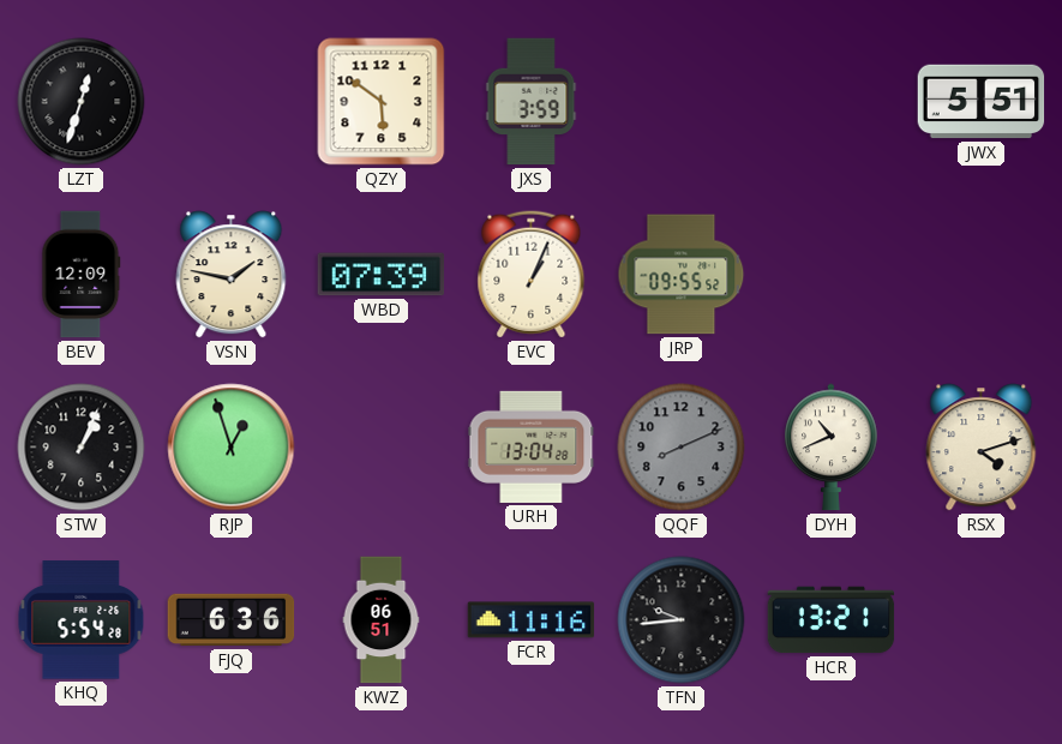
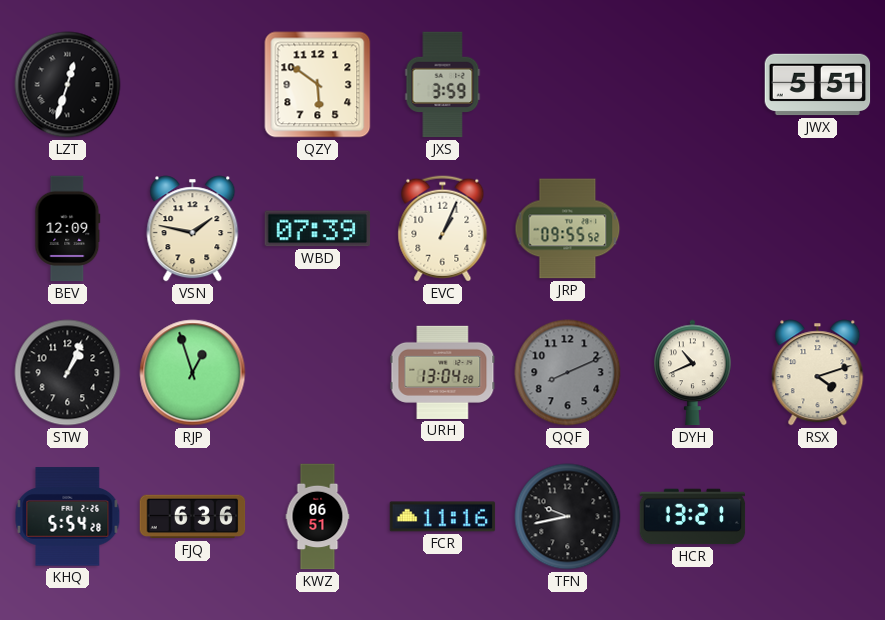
TFN: 9:44 -> 9:43
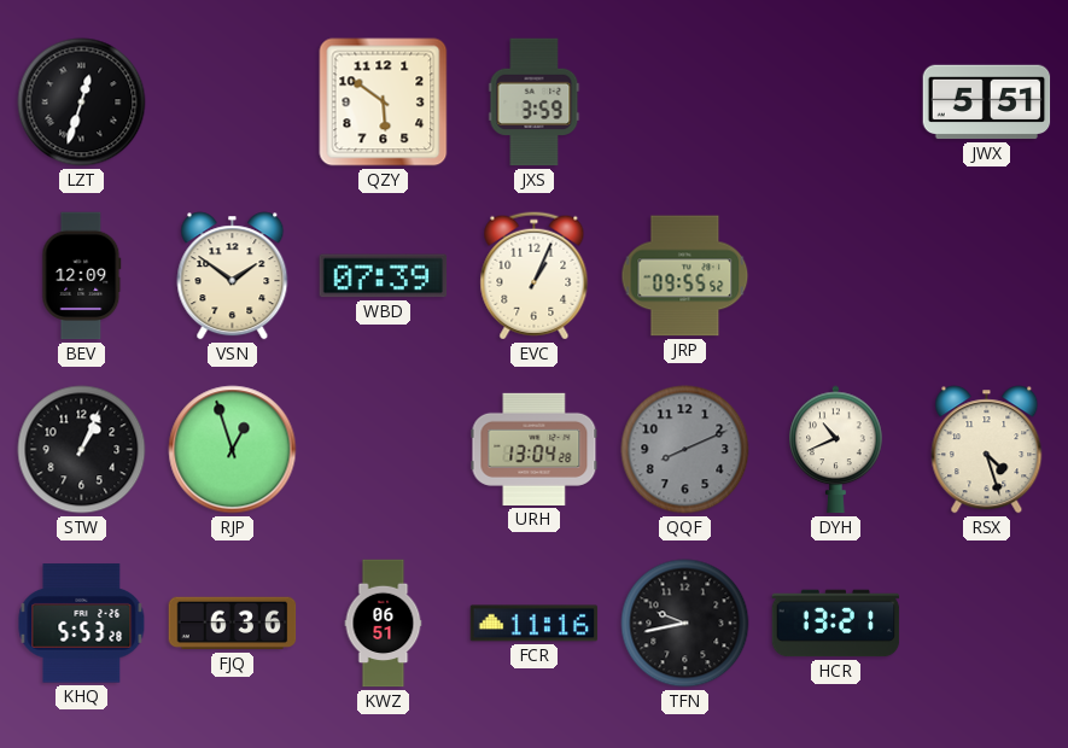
VSN: 1:47 -> 1:51
RSX: 4:12 -> 4:27
KHQ: 5:54 -> 5:53
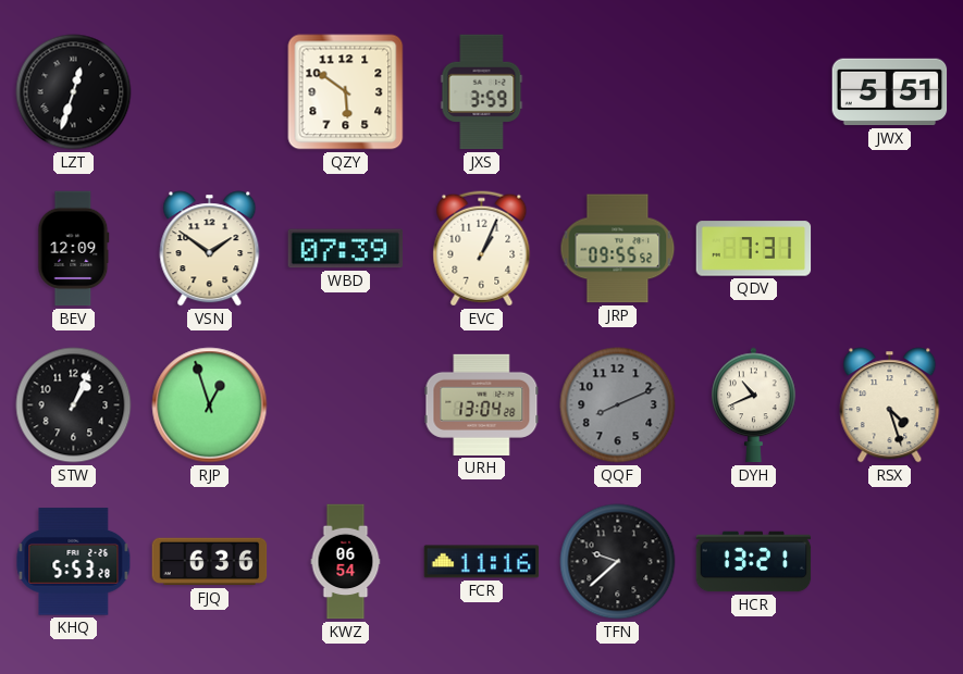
QDV: none -> 7:31
KWZ: 06:51 -> 06:54
TFN: 9:43 -> 9:38
